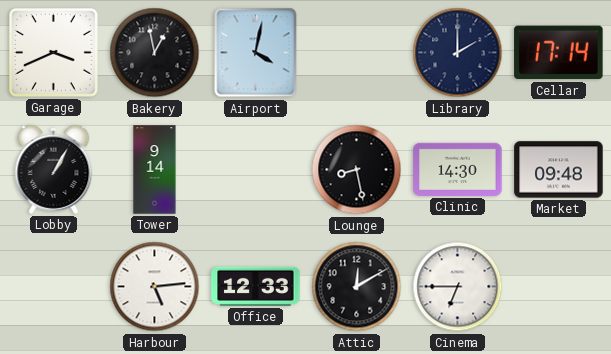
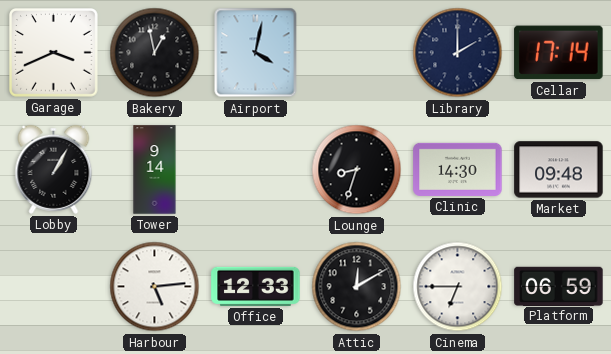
Lounge: 8:28 -> 8:33
Platform: none -> 06:59
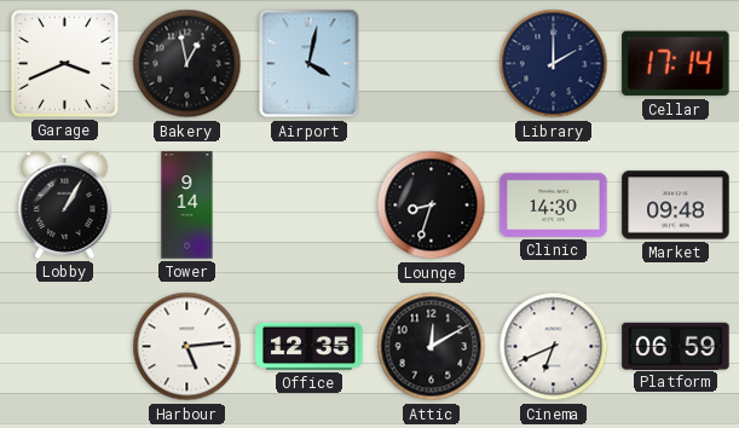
Office: 12:33 -> 12:35
Cinema: 6:45 -> 6:41
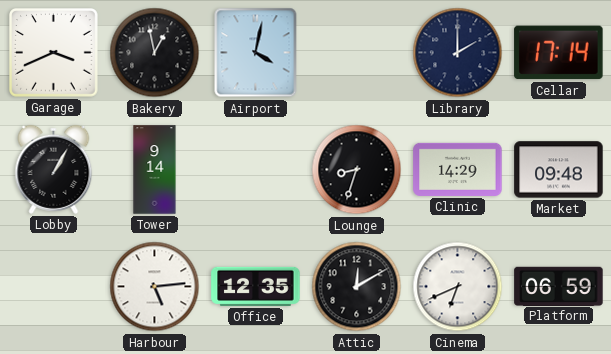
Clinic: 14:30 -> 14:29
